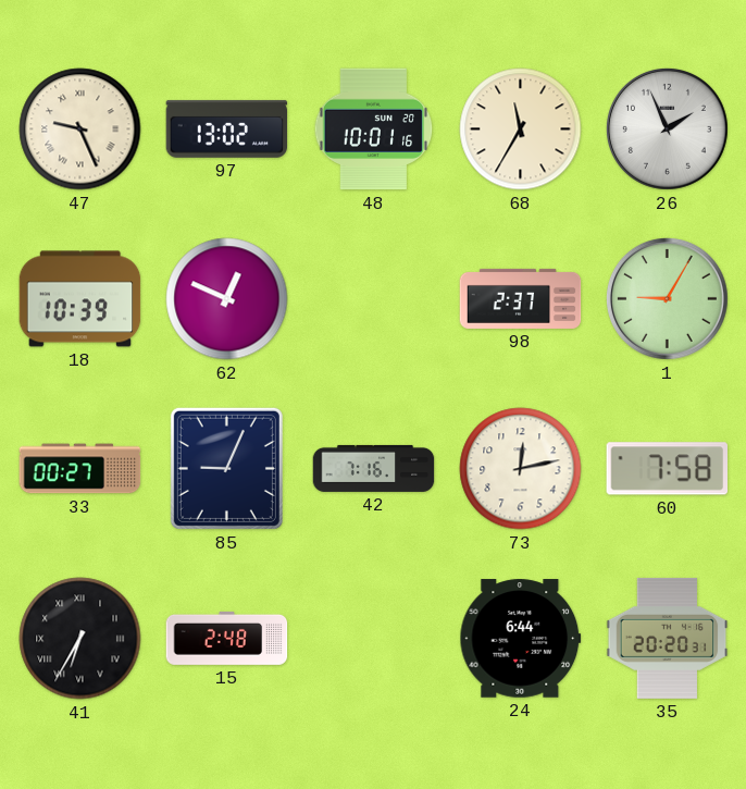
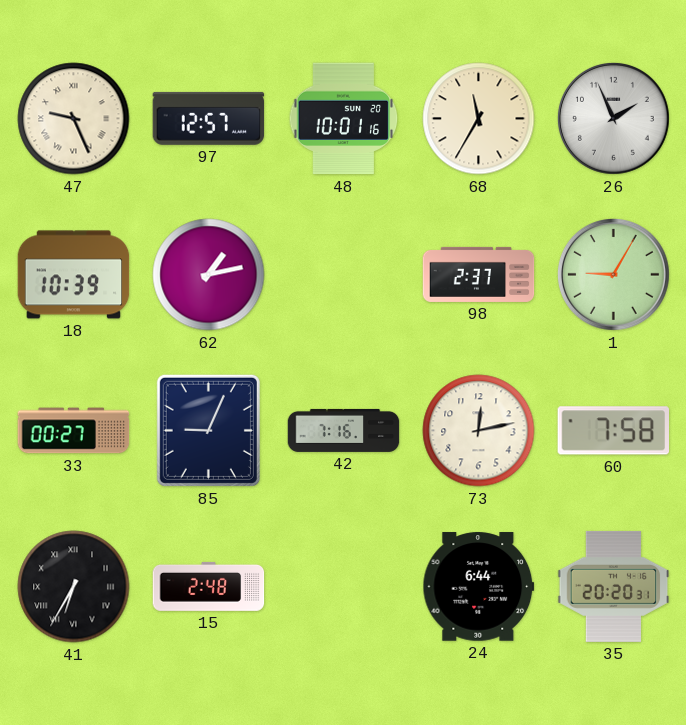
97: 13:02 -> 12:57
62: 12:49 -> 1:13
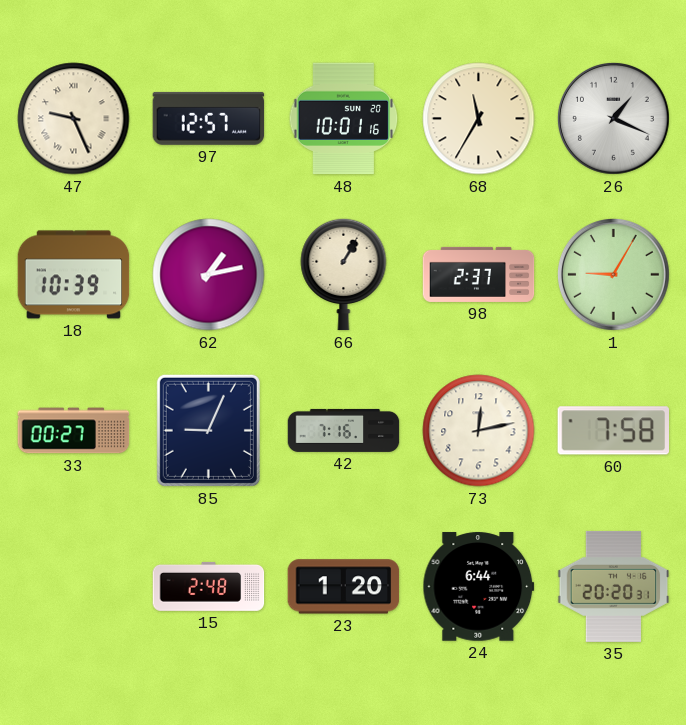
26: 1:56 -> 1:19
66: none -> 1:05
41: 6:35 -> none
23: none -> 1:20
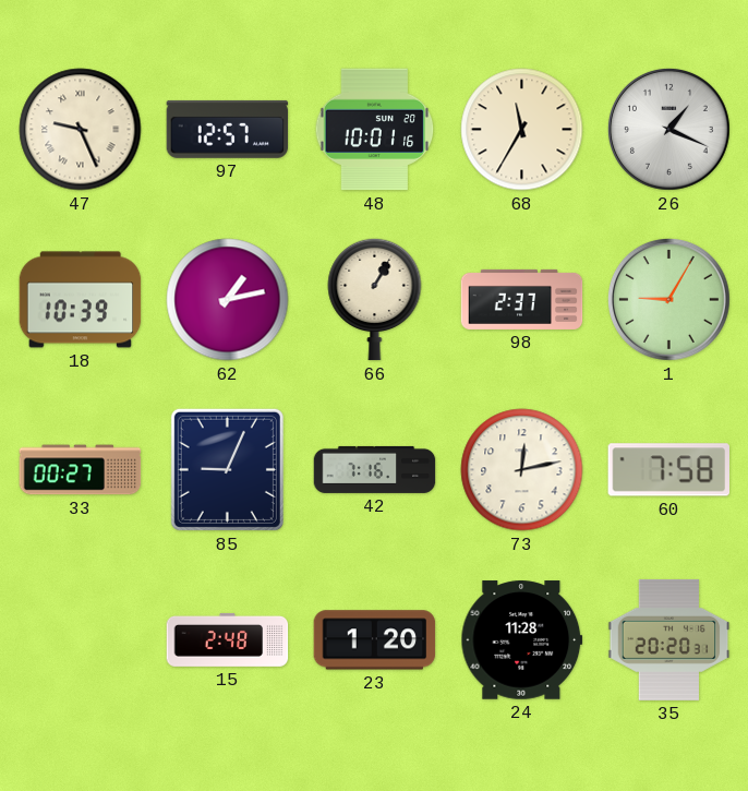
24: 6:44 -> 11:28
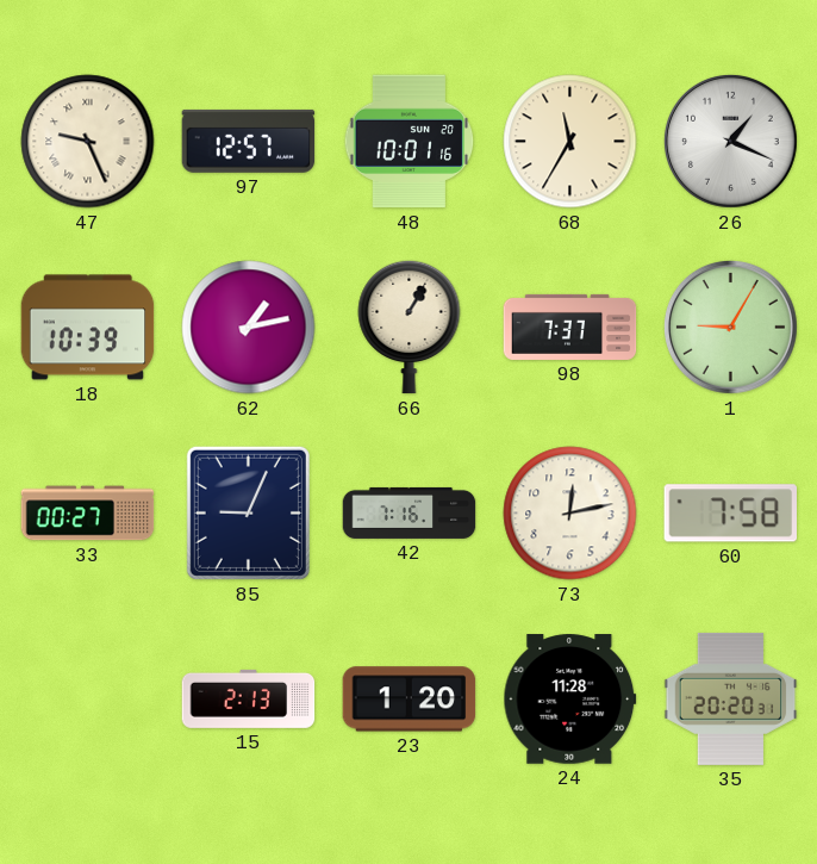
98: 2:37 -> 7:37
15: 2:48 -> 2:13
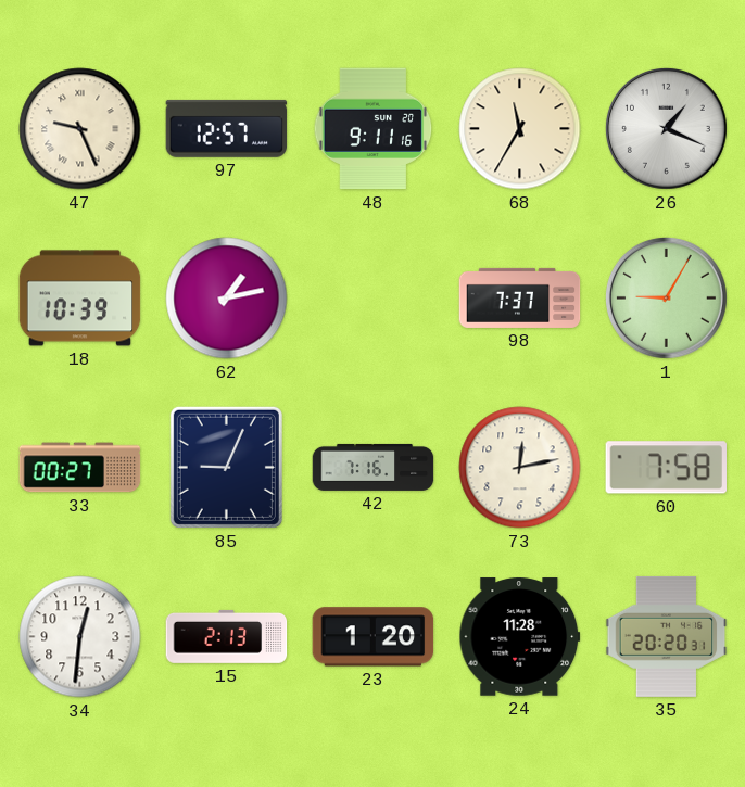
48: 10:01 -> 9:11
66: 1:05 -> none
34: none -> 12:31
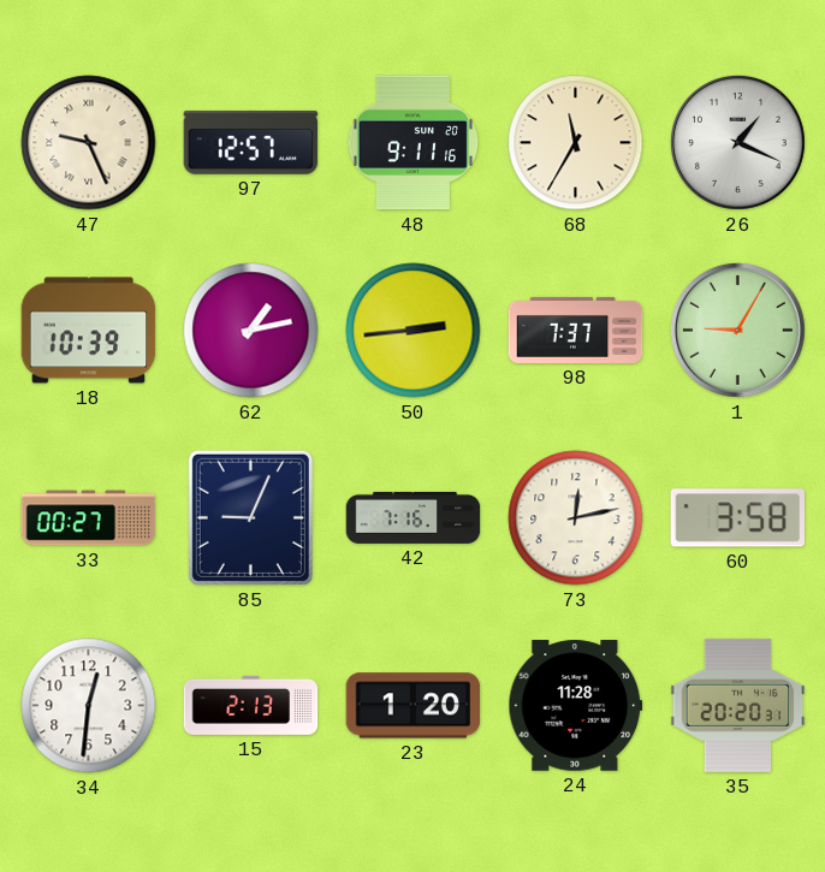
50: none -> 2:44
60: 7:58 -> 3:58
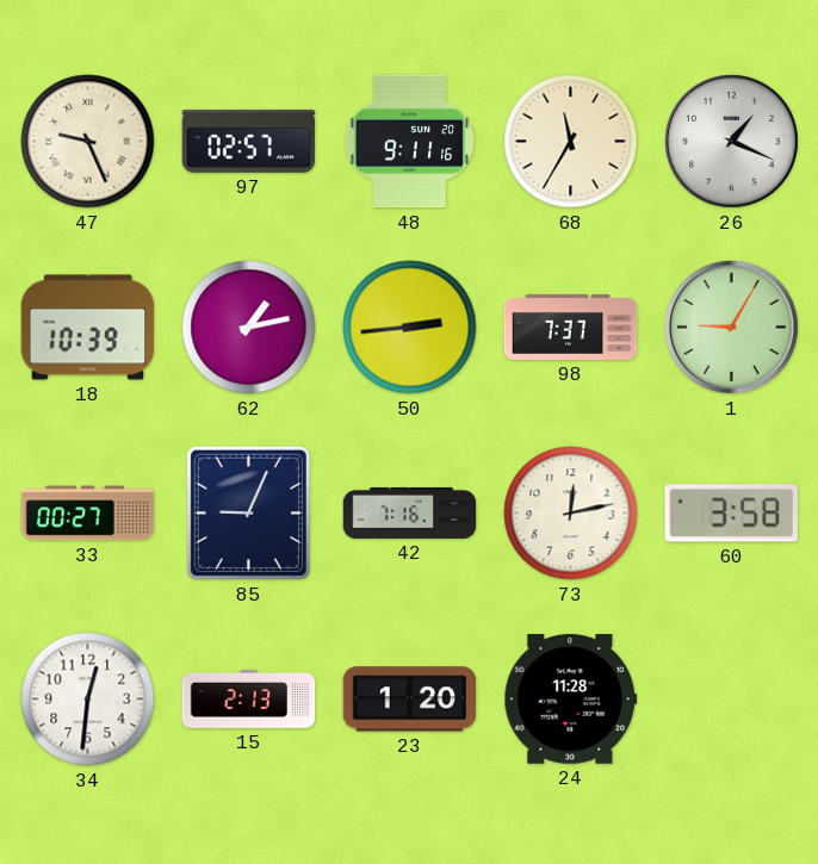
97: 12:57 -> 02:57
35: 20:20 -> none
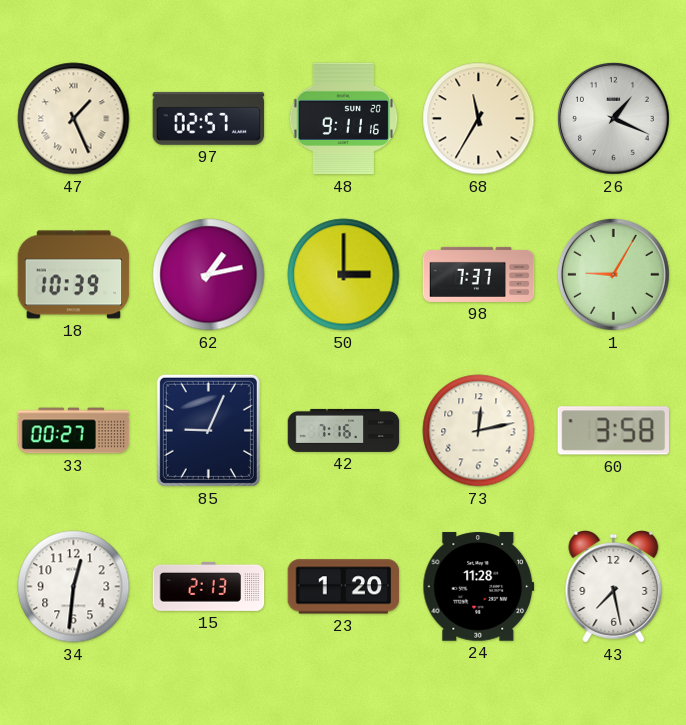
47: 9:26 -> 1:26
50: 2:44 -> 3:00
43: none -> 7:28
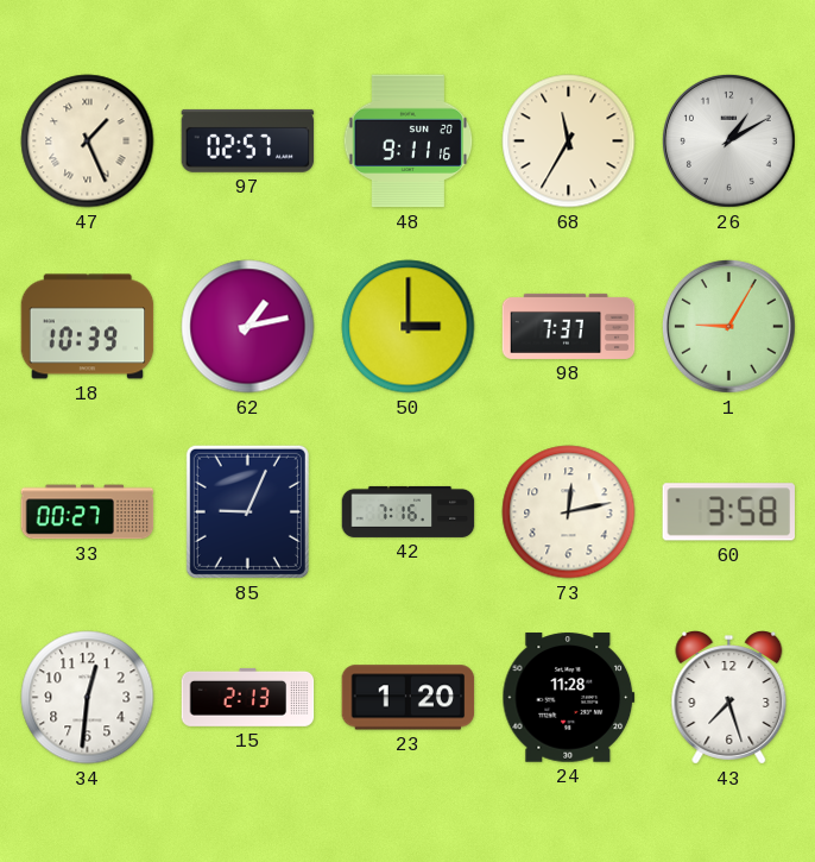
26: 1:19 -> 1:10
43: 7:28 -> 7:27
